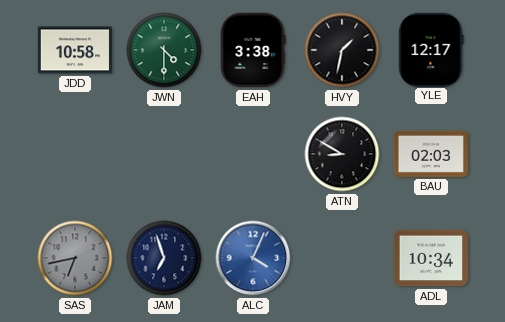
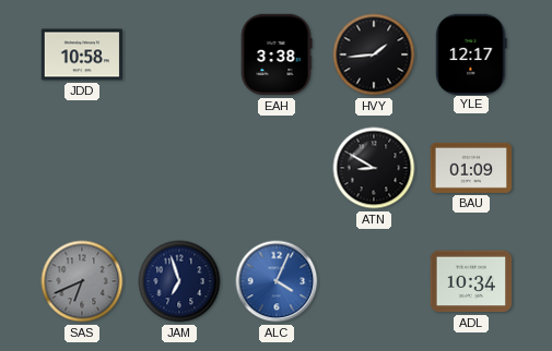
JWN: 4:30 -> none
HVY: 1:32 -> 1:44
BAU: 02:03 -> 01:09
SAS: 6:43 -> 6:41
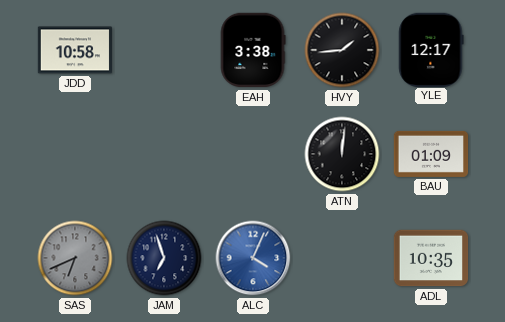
ATN: 8:50 -> 12:01
ADL: 10:34 -> 10:35
